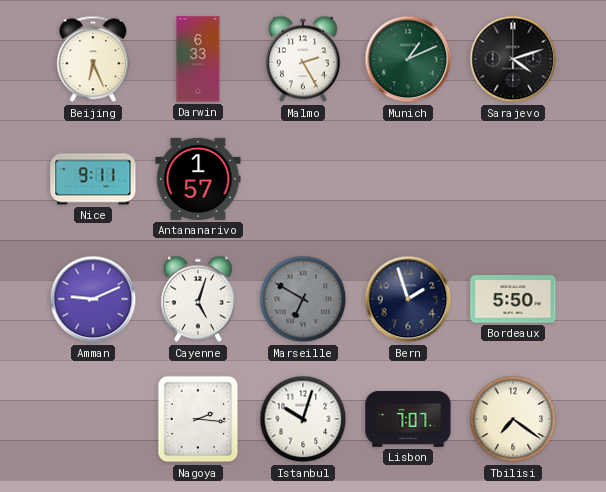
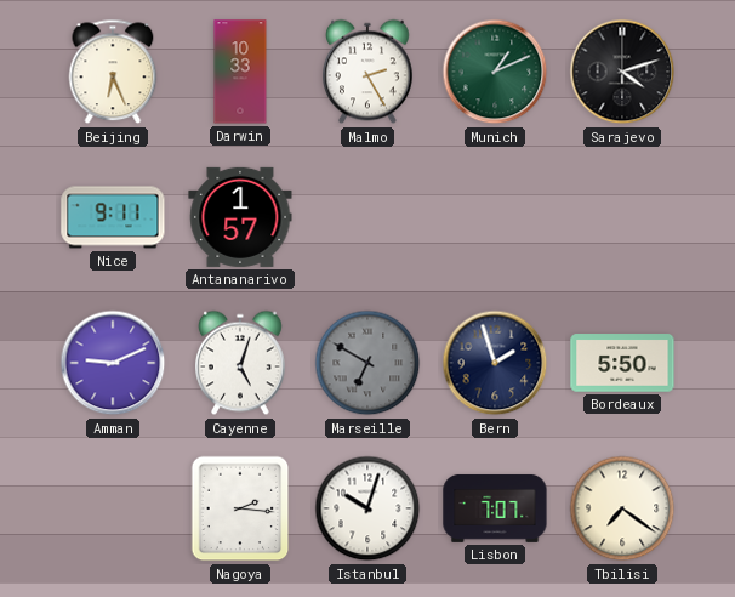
Darwin: 6:33 -> 10:33
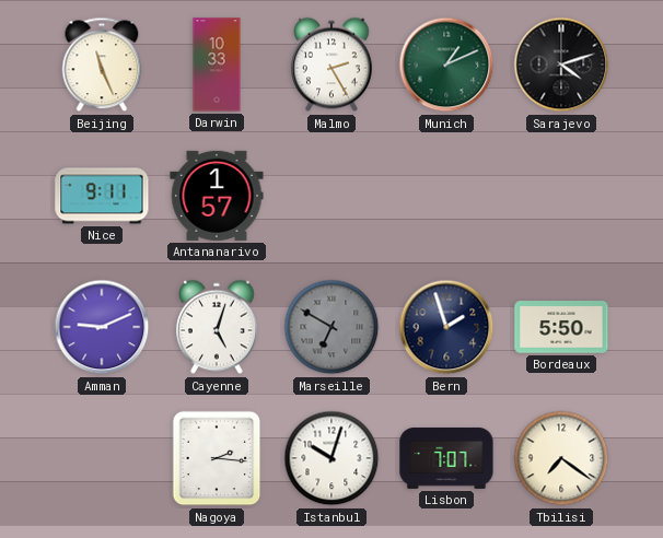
Beijing: 6:26 -> 11:26
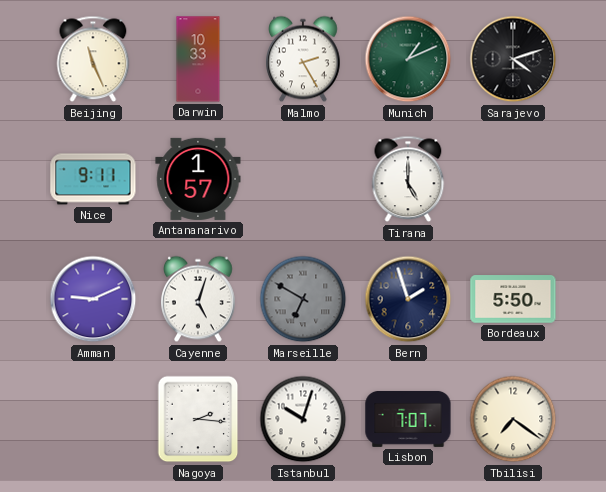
Tirana: none -> 5:00
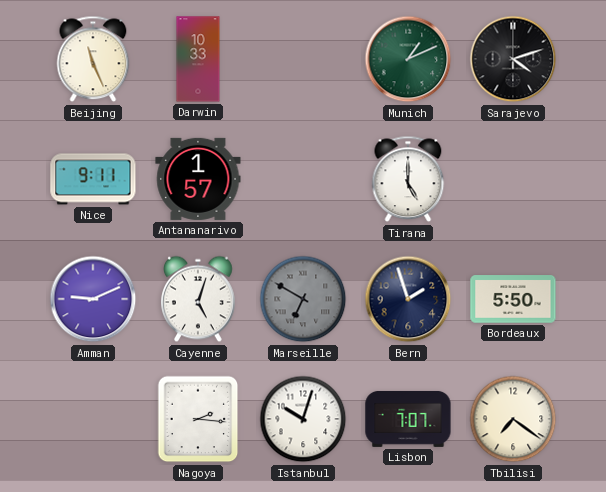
Malmo: 2:25 -> none
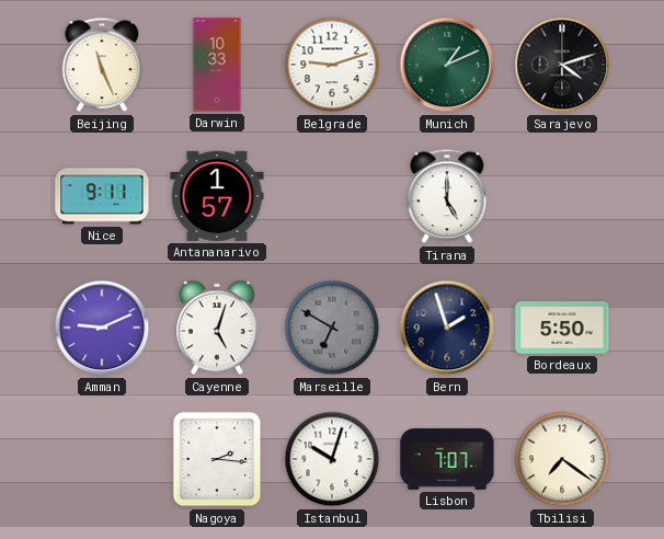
Belgrade: none -> 9:12
